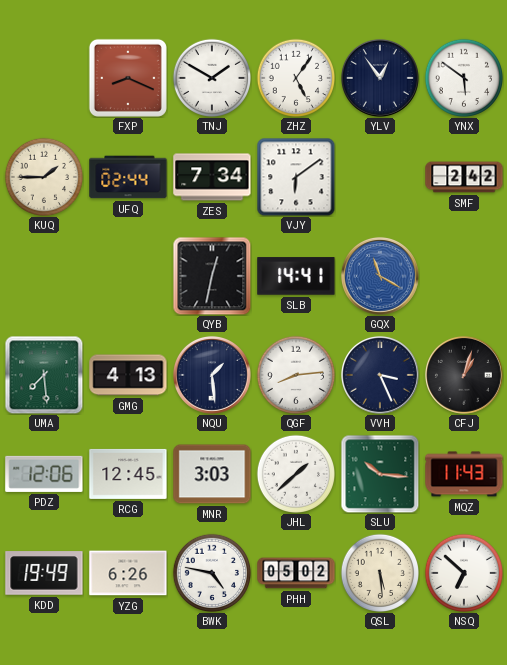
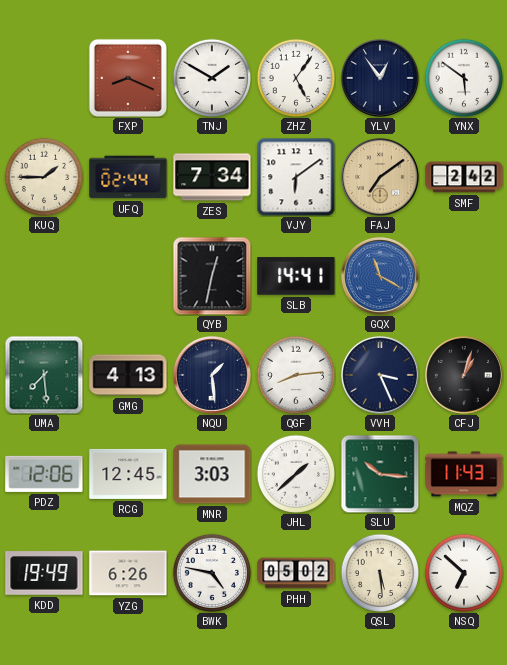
FAJ: none -> 7:09
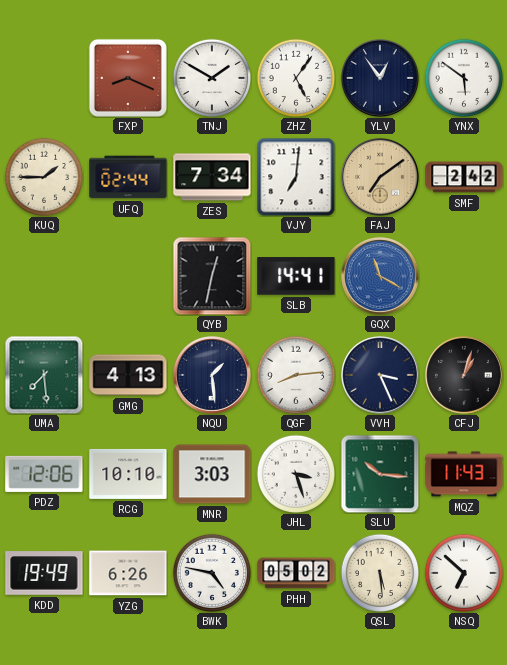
VJY: 6:09 -> 7:01
RCG: 12:45 -> 10:10
JHL: 1:38 -> 3:27
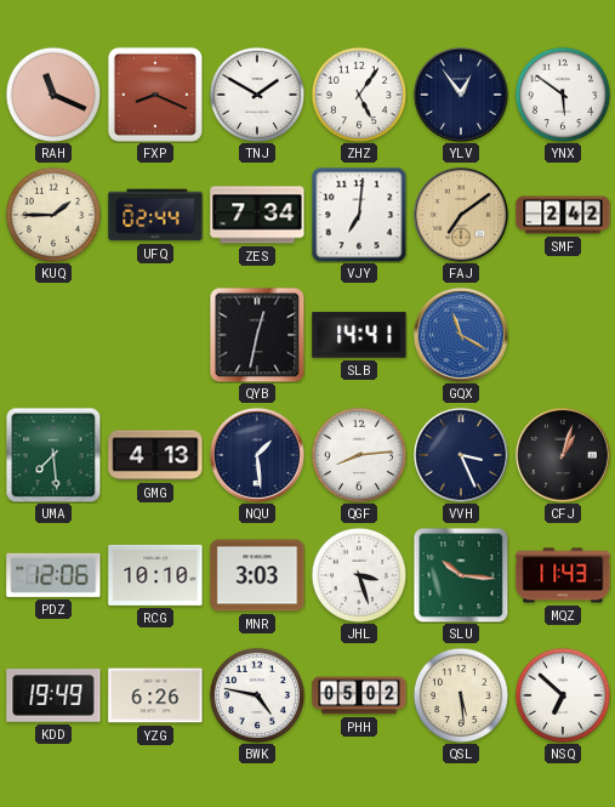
RAH: none -> 11:19
